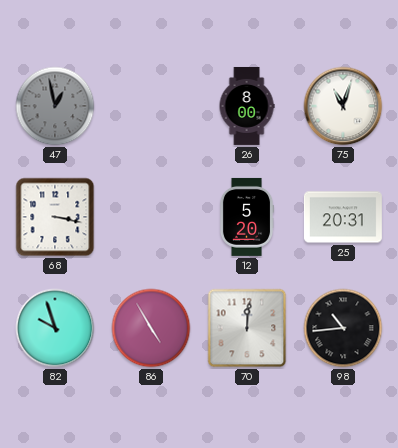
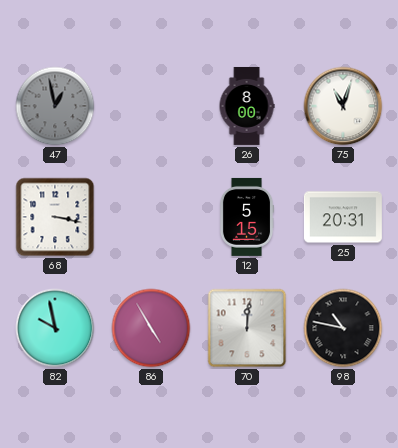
12: 5:20 -> 5:15
82: 9:57 -> 9:58
98: 10:44 -> 10:47
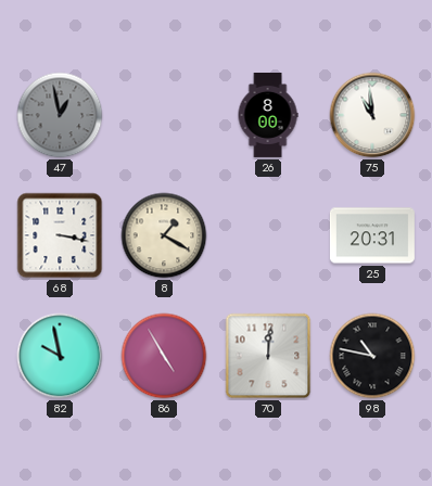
75: 11:03 -> 10:59
8: none -> 1:20
12: 5:15 -> none
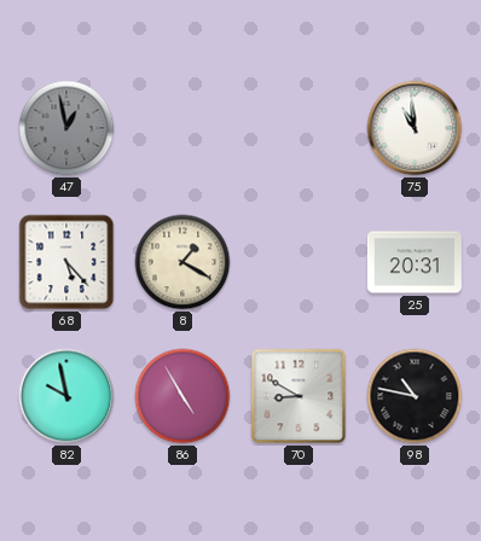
26: 8:00 -> none
68: 3:17 -> 5:23
70: 12:01 -> 8:50
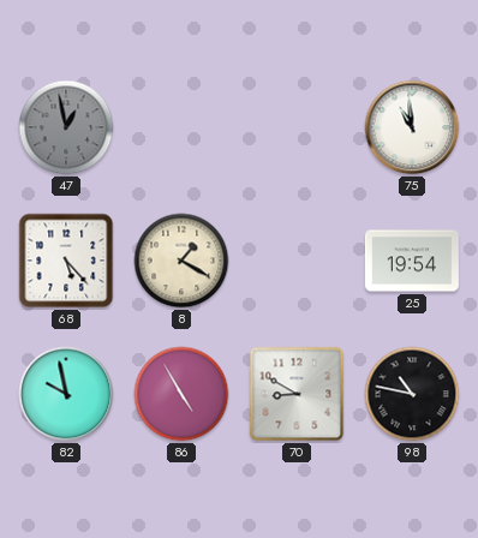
25: 20:31 -> 19:54
